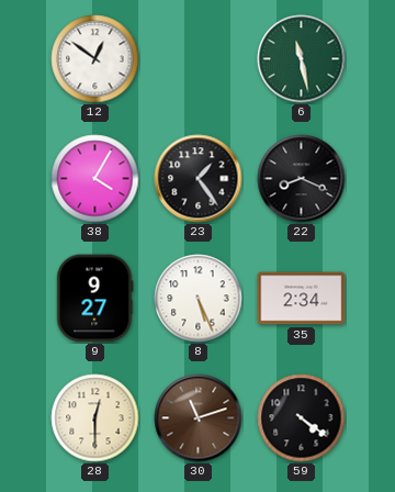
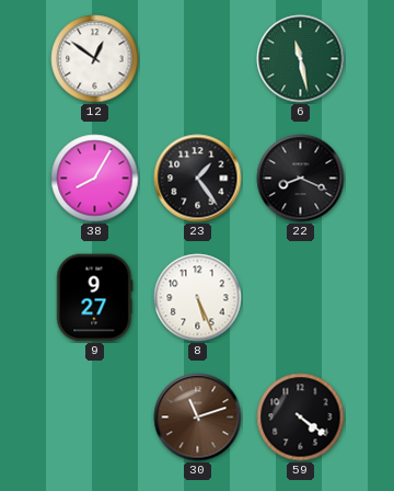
38: 4:05 -> 8:05
35: 2:34 -> none
28: 12:30 -> none
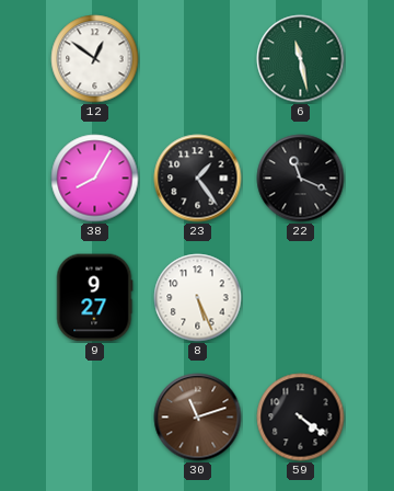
22: 8:19 -> 11:19
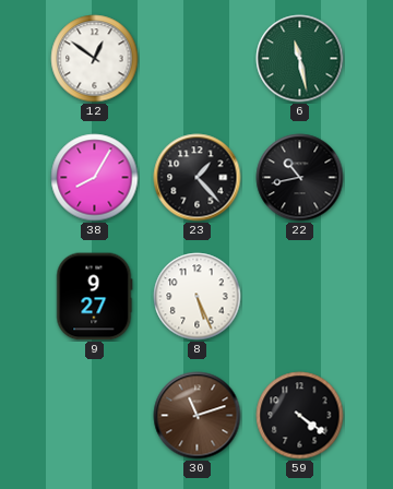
23: 1:24 -> 1:23
22: 11:19 -> 10:43
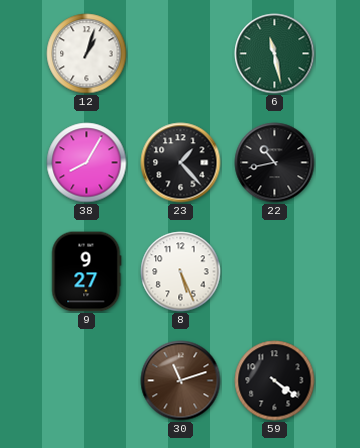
12: 12:51 -> 1:03
